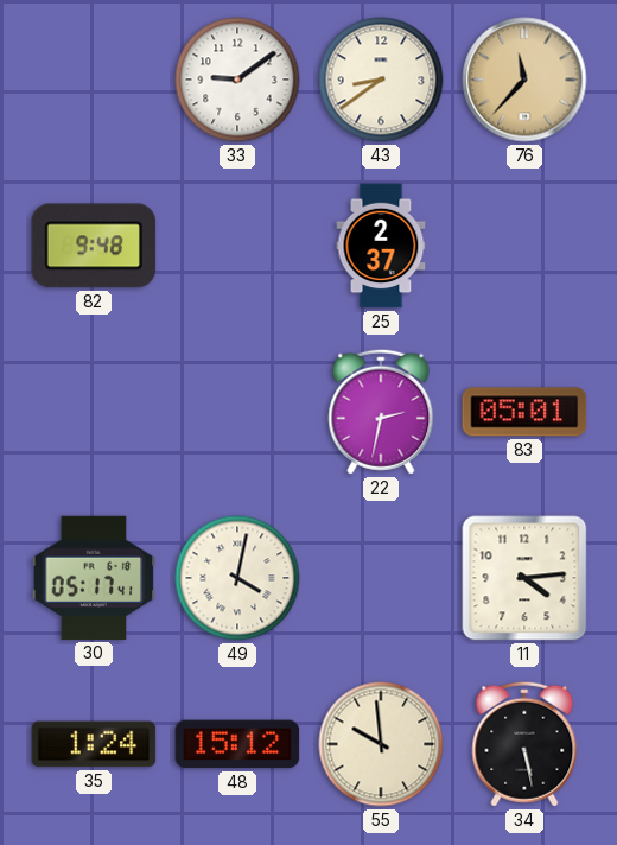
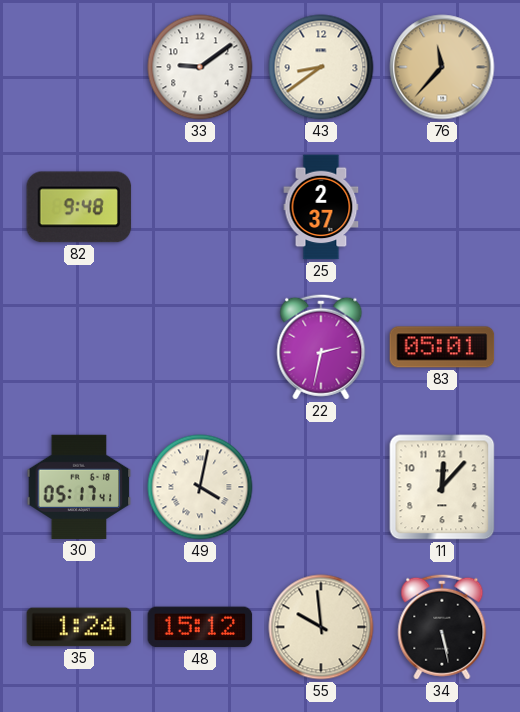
11: 4:14 -> 12:07
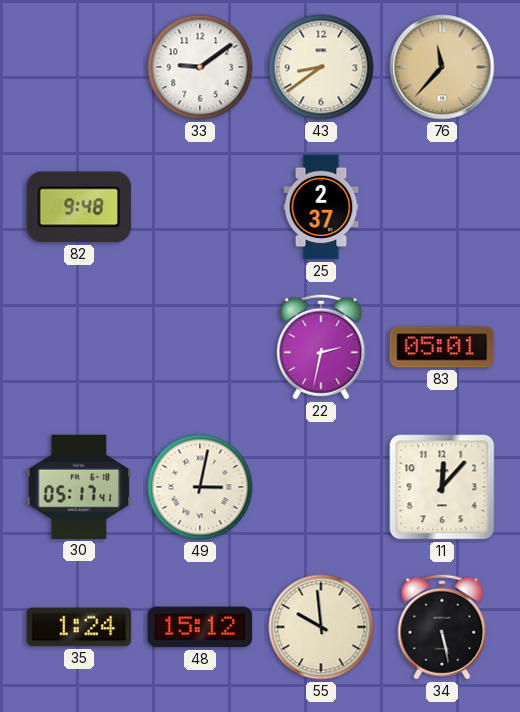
49: 4:02 -> 3:02
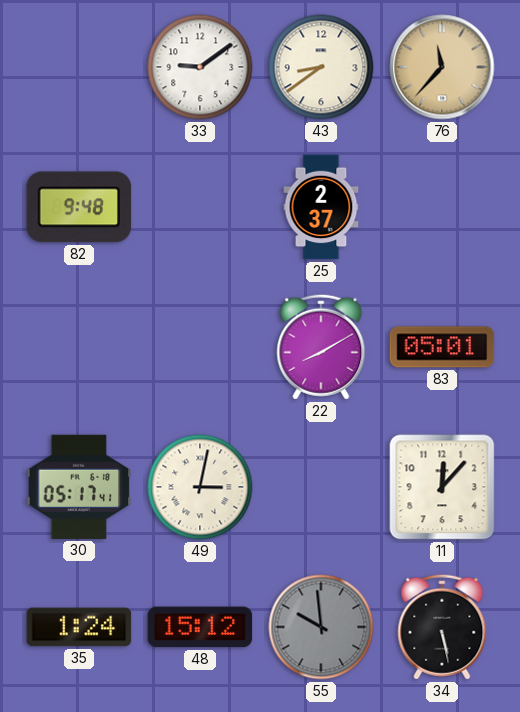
22: 2:32 -> 8:10
55 dial: cream -> grey
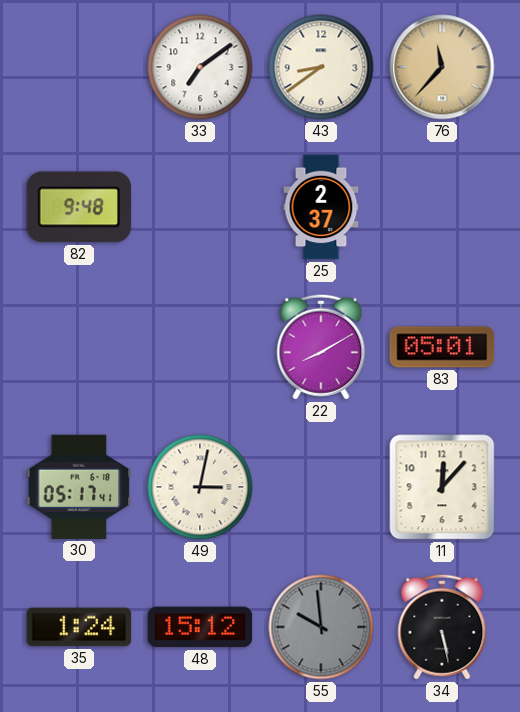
33: 9:09 -> 7:09
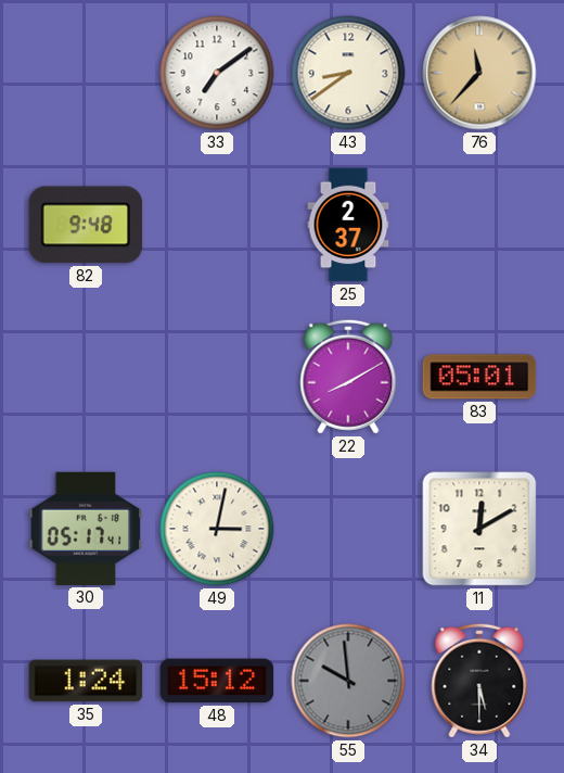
11: 12:07 -> 12:10
34: 5:28 -> 5:30
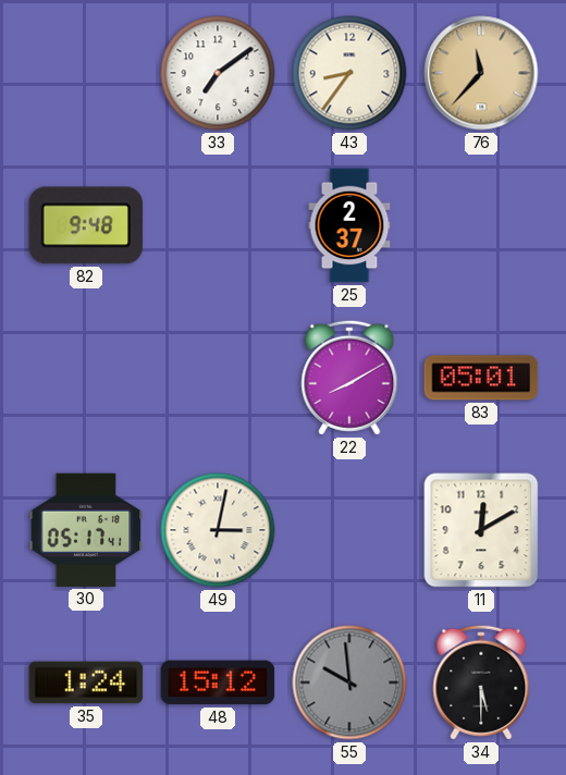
43: 8:39 -> 8:36
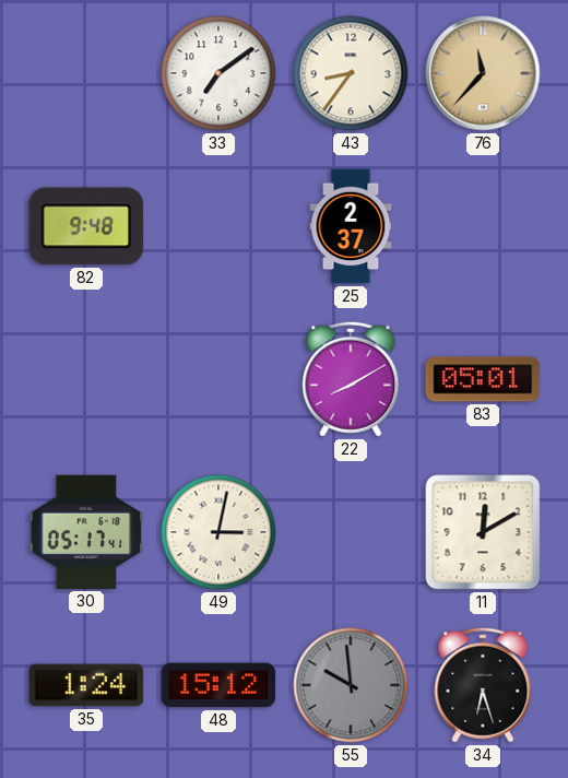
34: 5:30 -> 6:27
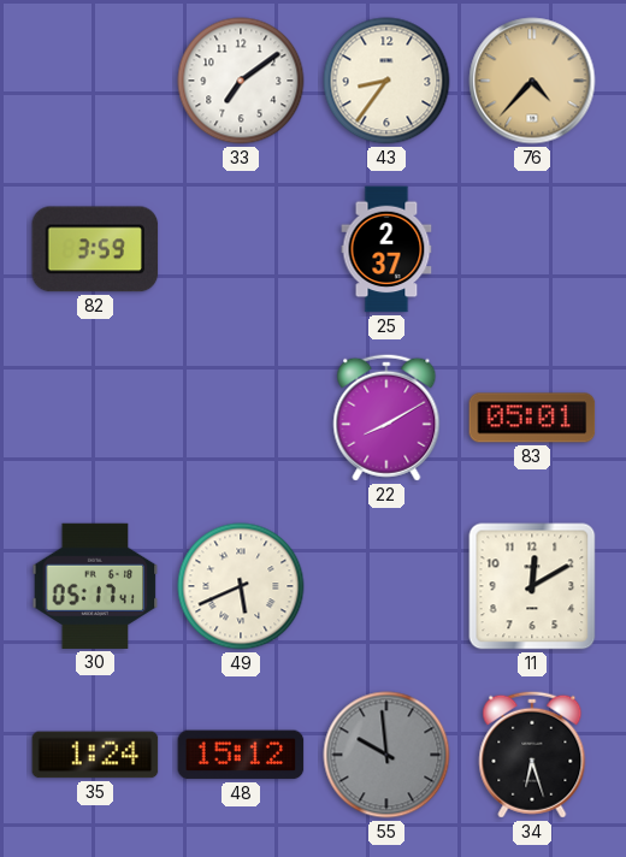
76: 11:37 -> 4:37
82: 9:48 -> 3:59
49: 3:02 -> 5:41
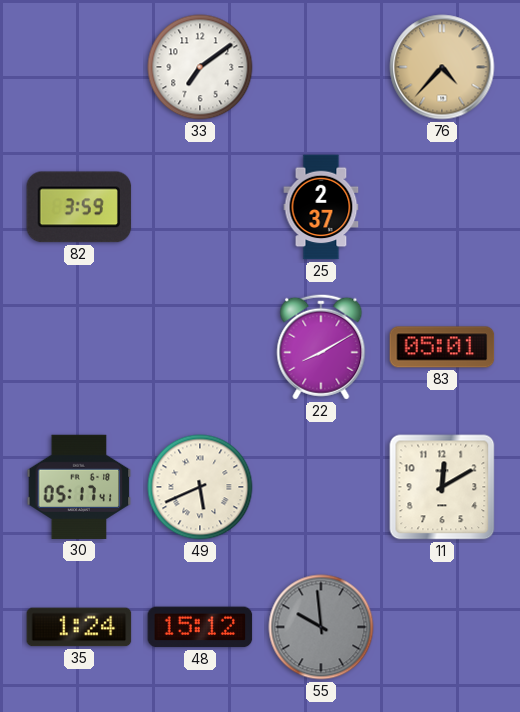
43: 8:36 -> none
34: 6:27 -> none
